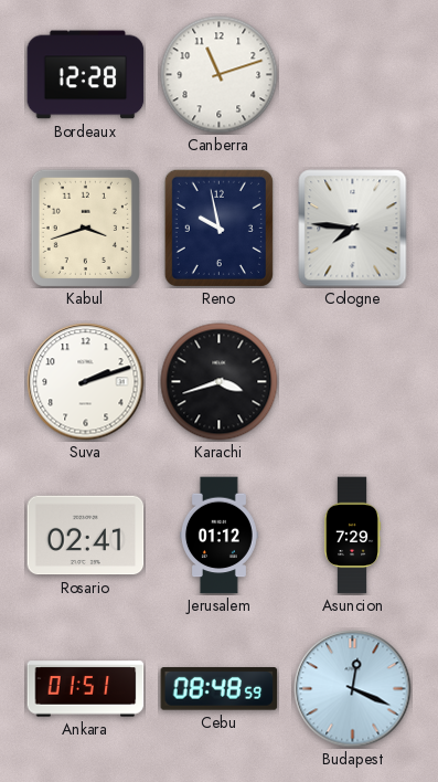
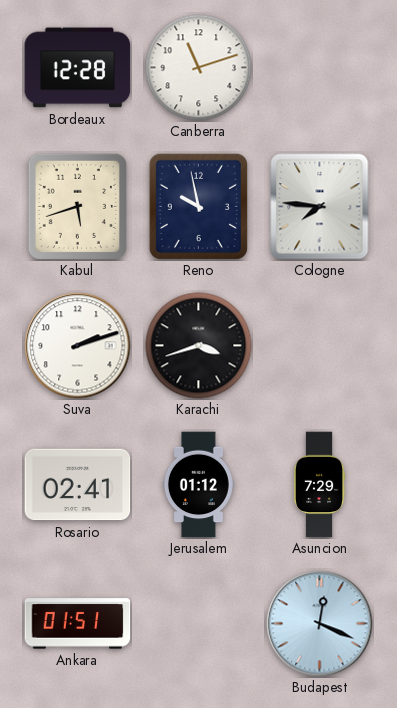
Kabul: 3:42 -> 5:42
Cebu: 08:48 -> none
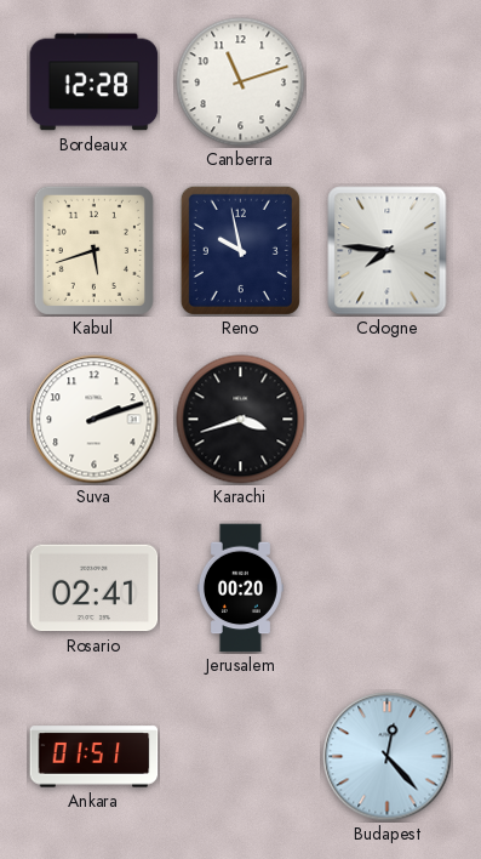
Jerusalem: 01:12 -> 00:20
Asuncion: 7:29 -> none
Budapest: 12:19 -> 12:23
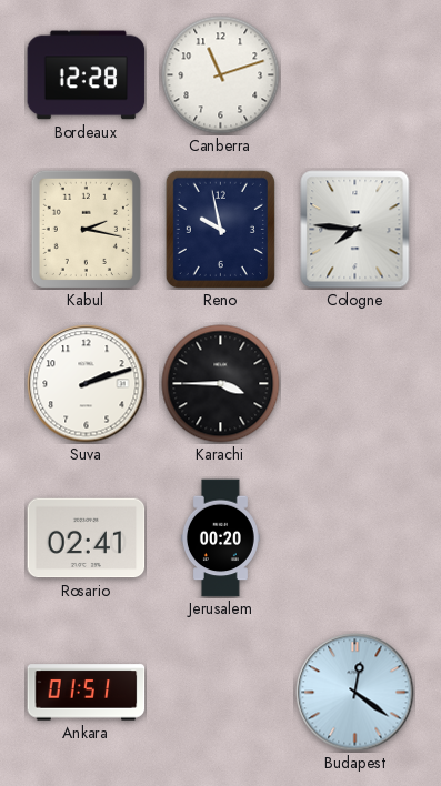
Kabul: 5:42 -> 2:17
Karachi: 3:42 -> 3:45
Budapest: 12:23 -> 12:21
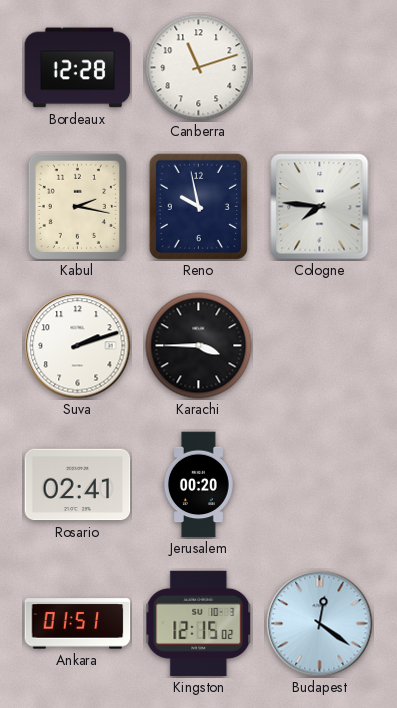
Kingston: none -> 12:15
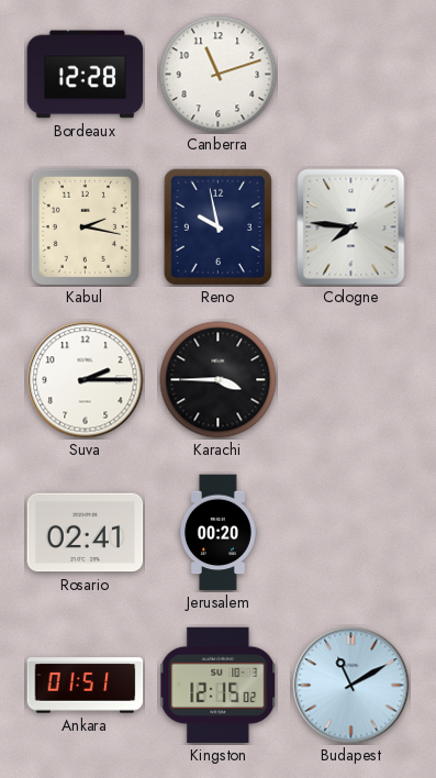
Suva: 2:12 -> 2:15
Budapest: 12:21 -> 11:10
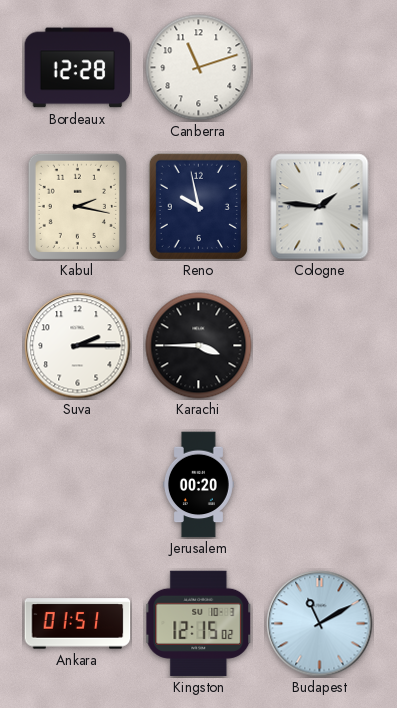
Cologne: 7:46 -> 1:46
Rosario: 02:41 -> none
